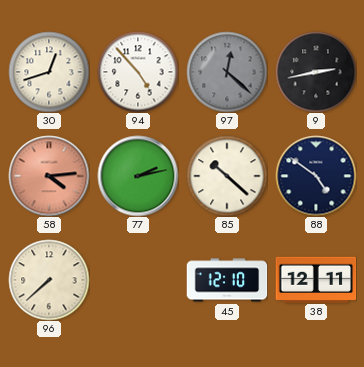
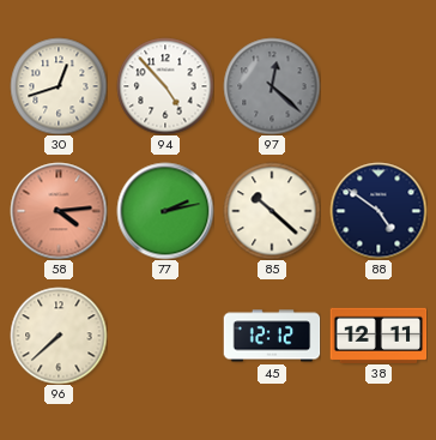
9: 2:43 -> none
45: 12:10 -> 12:12
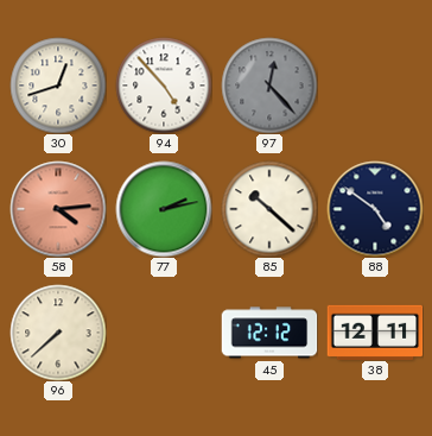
97: 12:22 -> 12:23
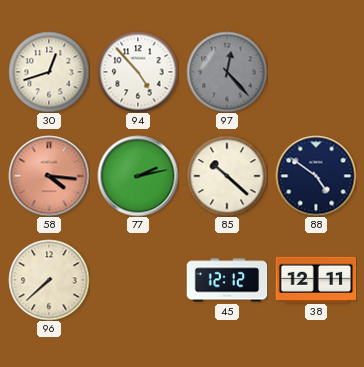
58: 4:14 -> 4:16
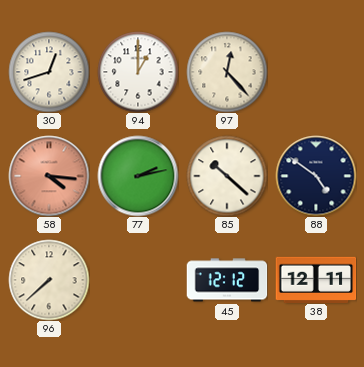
94: 4:53 -> 1:00
97 dial: grey -> cream
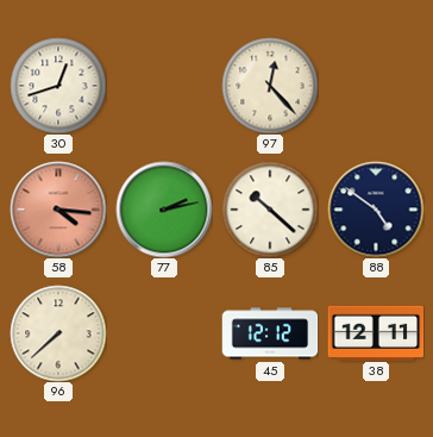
94: 1:00 -> none
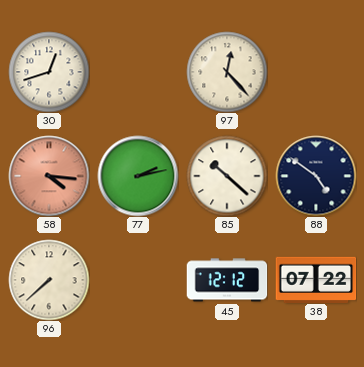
38: 12:11 -> 07:22
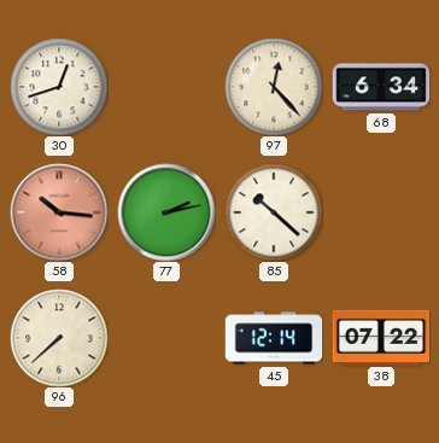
68: none -> 6:34
58: 4:16 -> 10:16
88: 4:51 -> none
45: 12:12 -> 12:14
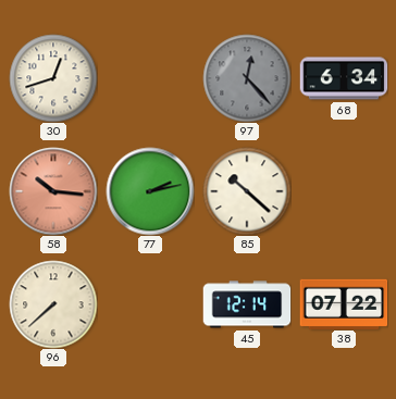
97 dial: cream -> grey
